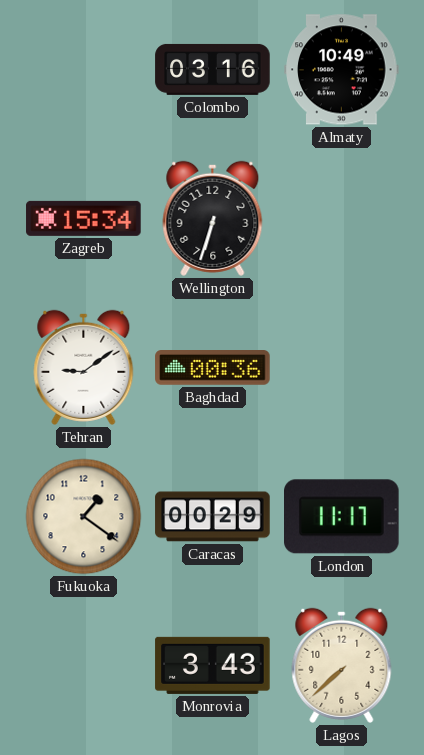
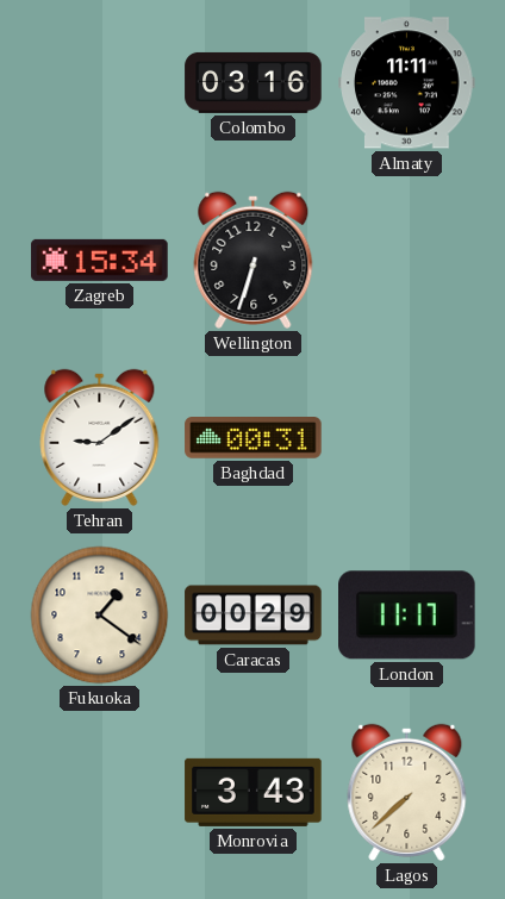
Almaty: 10:49 -> 11:11
Baghdad: 00:36 -> 00:31
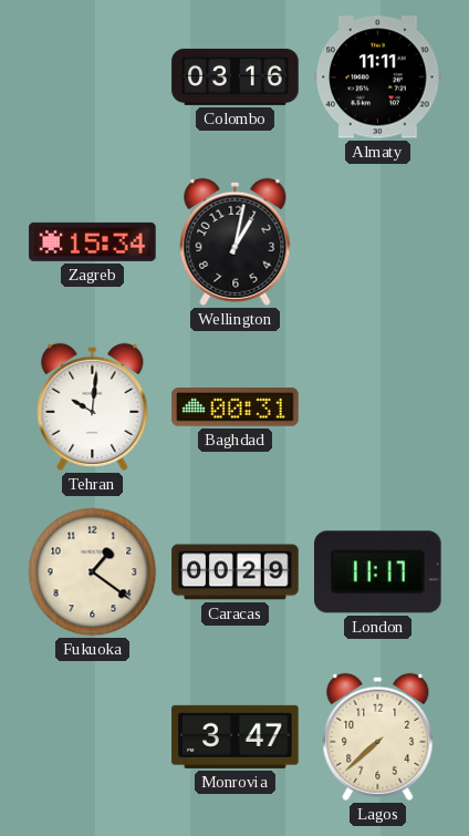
Wellington: 6:33 -> 1:02
Tehran: 9:09 -> 10:01
Monrovia: 3:43 -> 3:47
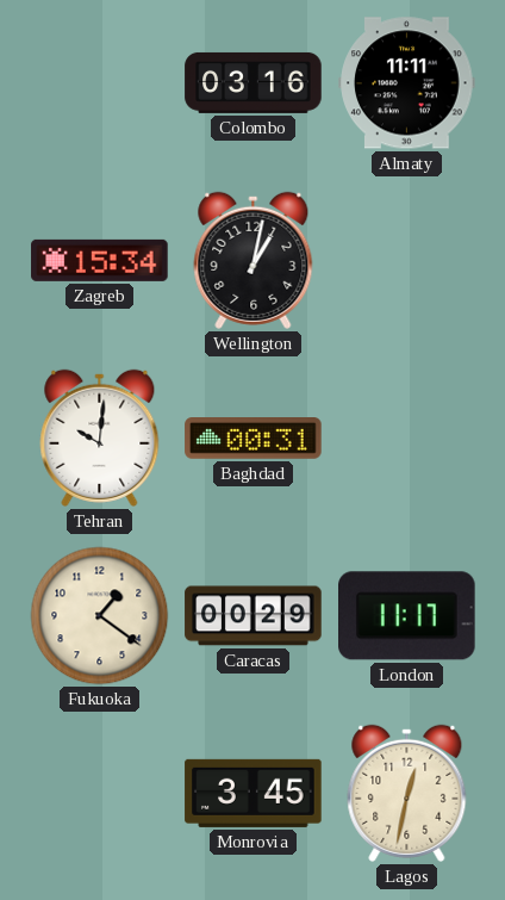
Monrovia: 3:47 -> 3:45
Lagos: 7:38 -> 12:32
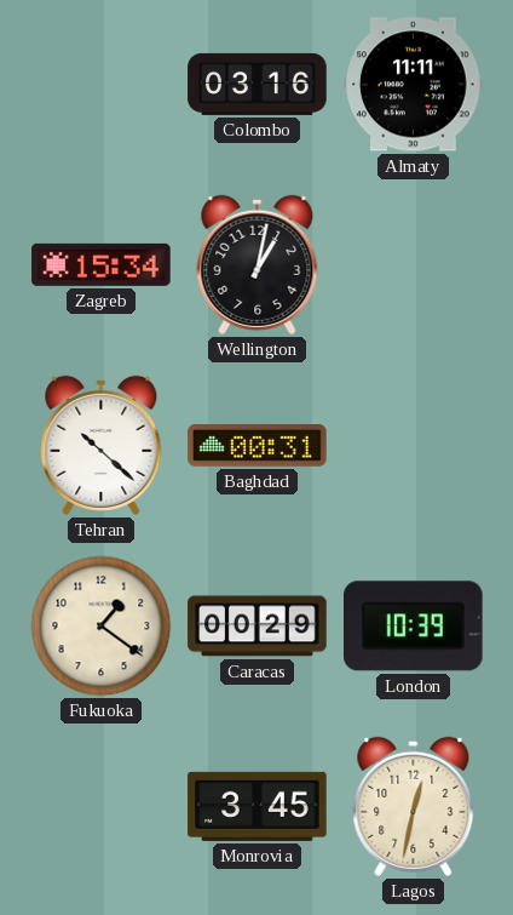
Tehran: 10:01 -> 10:22
London: 11:17 -> 10:39
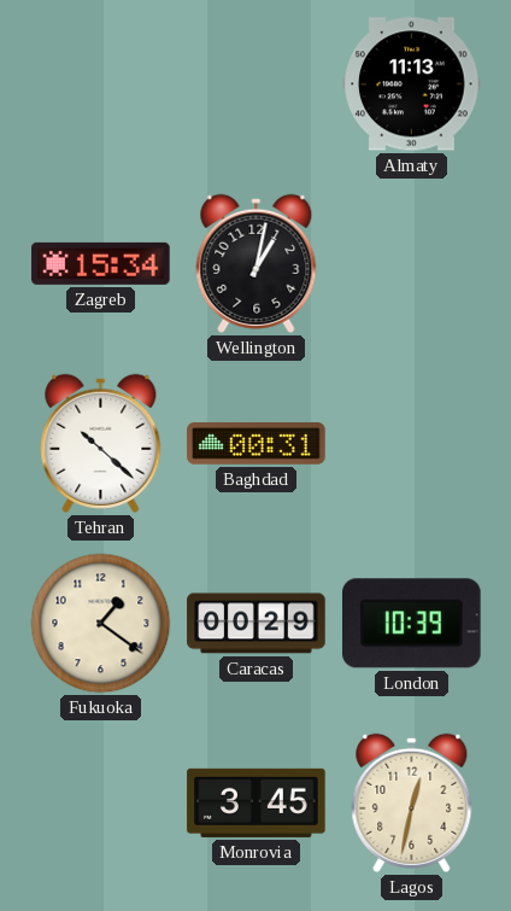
Colombo: 03:16 -> none
Almaty: 11:11 -> 11:13
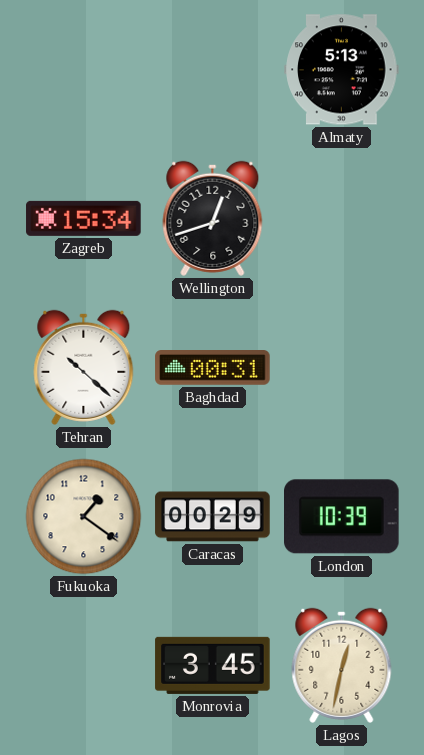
Almaty: 11:13 -> 5:13
Wellington: 1:02 -> 12:42
